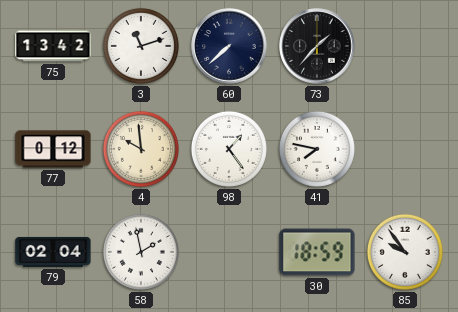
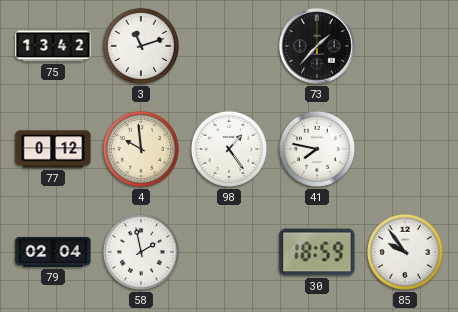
60: 7:38 -> none
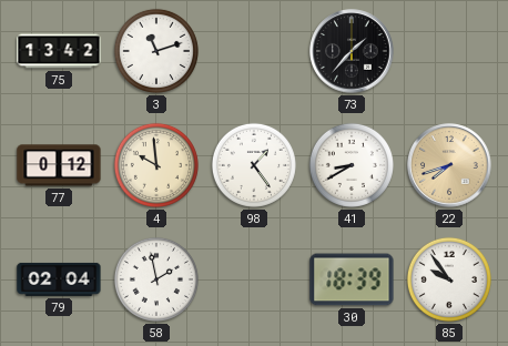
41: 7:47 -> 8:40
22: none -> 7:42
30: 18:59 -> 18:39
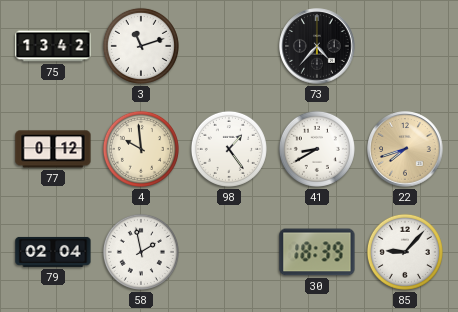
73: 1:37 -> 4:37
85: 9:54 -> 9:07
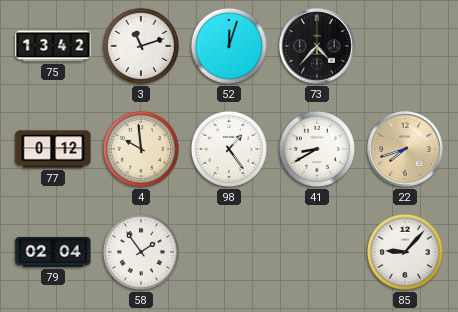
52: none -> 12:03
58: 1:58 -> 1:54
30: 18:39 -> none
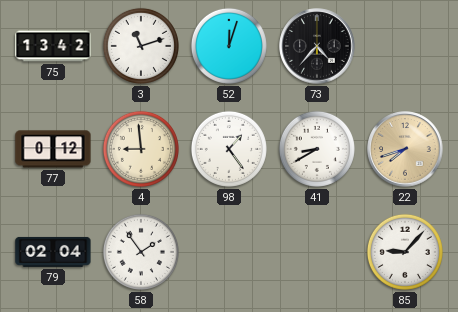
4: 9:59 -> 8:59
